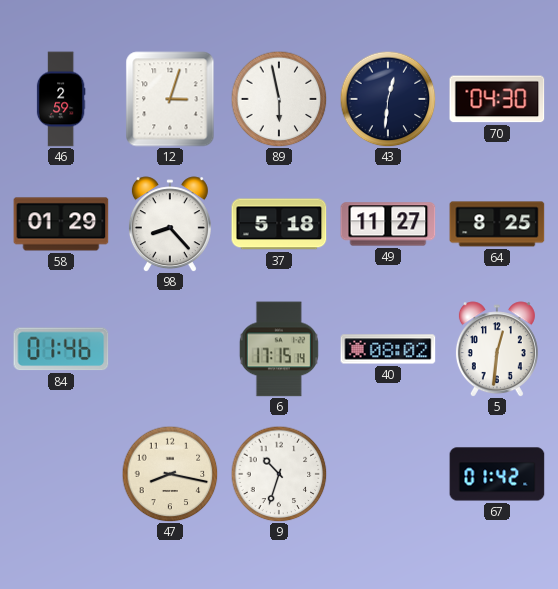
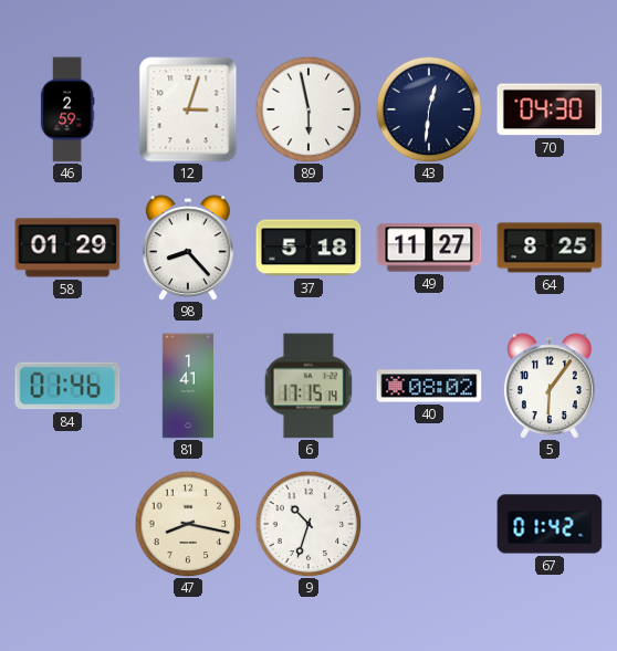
81: none -> 1:41
5: 12:31 -> 6:06
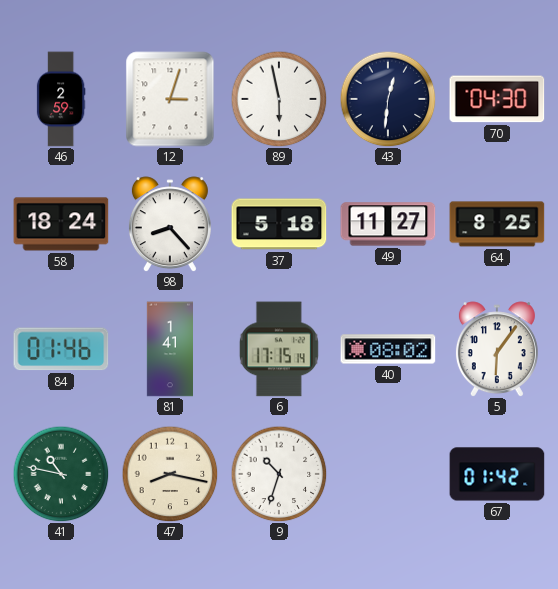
58: 01:29 -> 18:24
41: none -> 10:47
